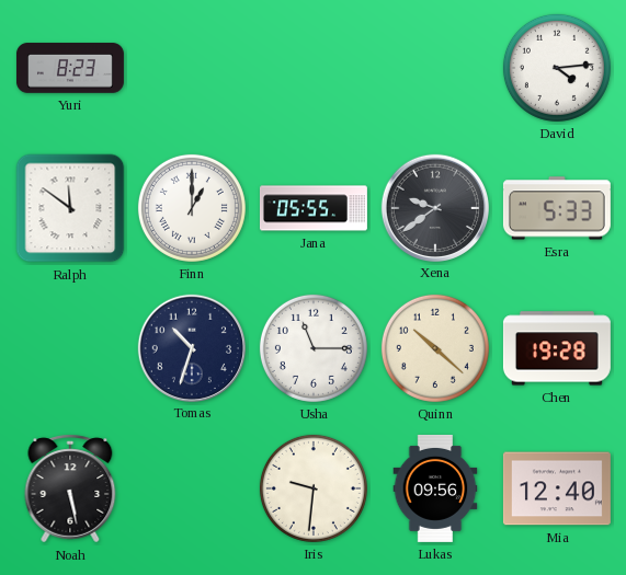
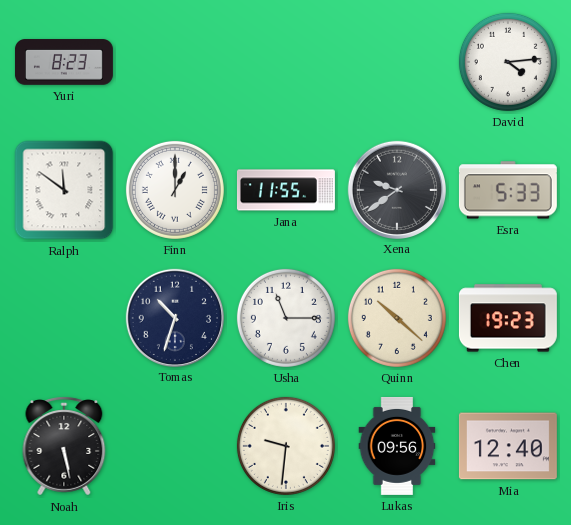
Jana: 05:55 -> 11:55
Chen: 19:28 -> 19:23
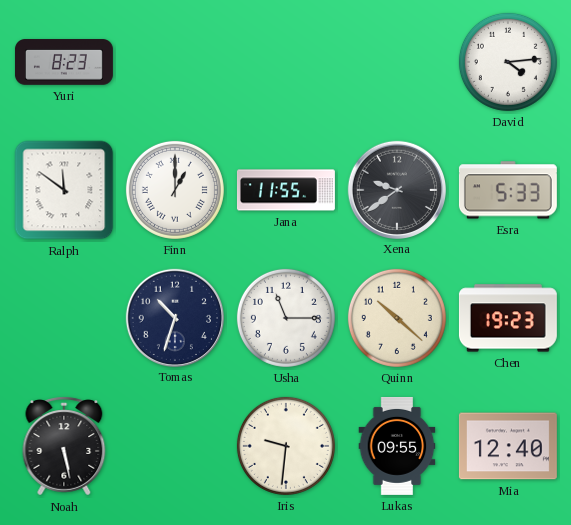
Lukas: 09:56 -> 09:55
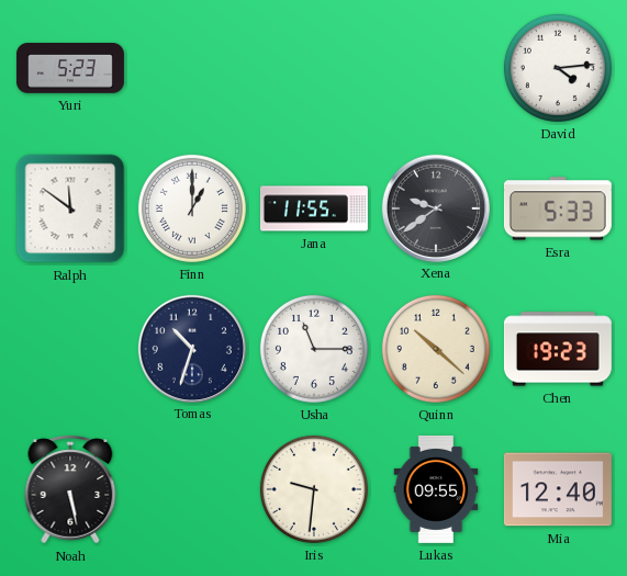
Yuri: 8:23 -> 5:23
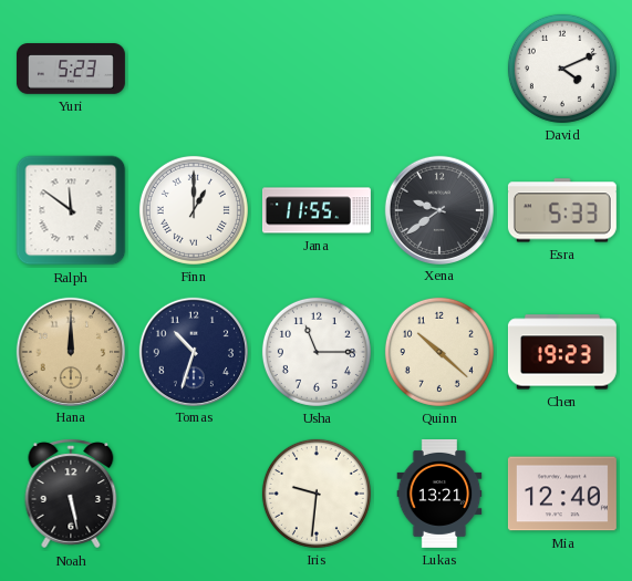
David: 4:14 -> 4:11
Hana: none -> 12:00
Lukas: 09:55 -> 13:21
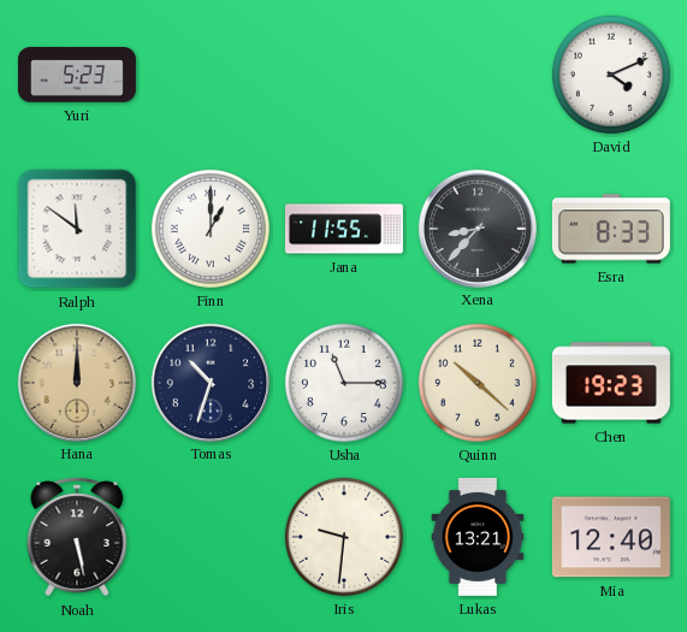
Xena: 9:39 -> 8:37
Esra: 5:33 -> 8:33
